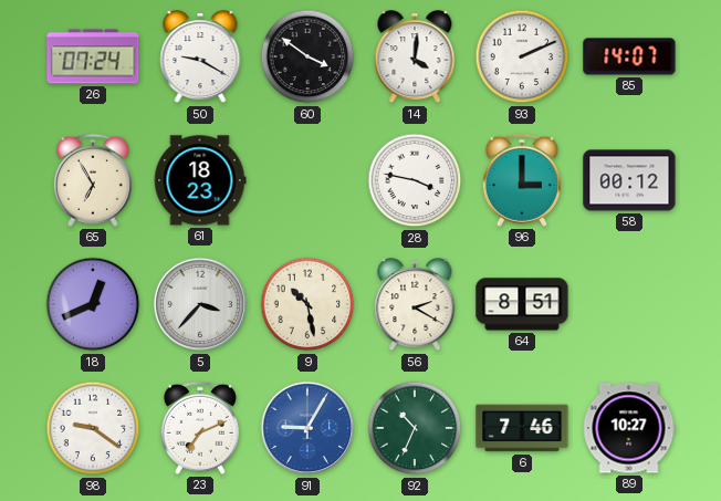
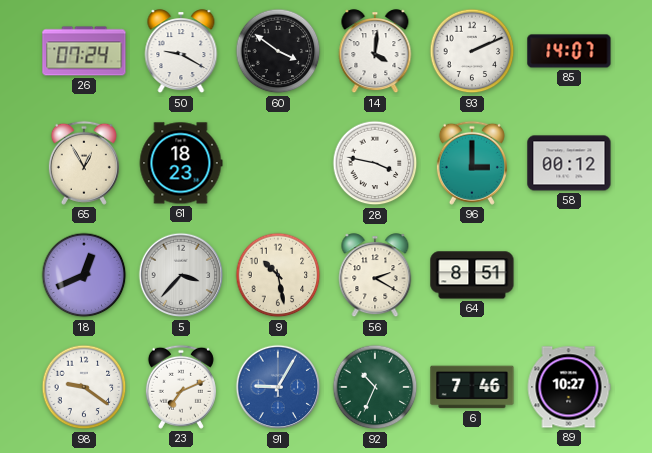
65: 6:55 -> 12:55
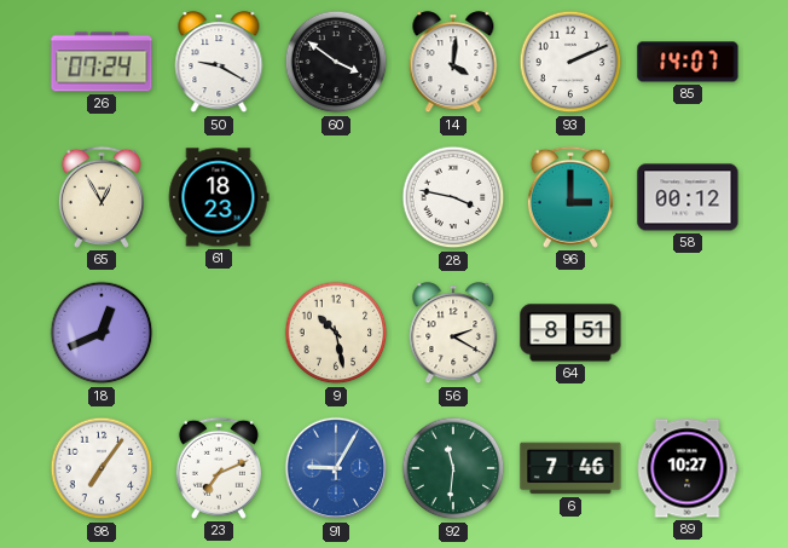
5: 3:37 -> none
98: 9:21 -> 7:06
92: 10:34 -> 11:31
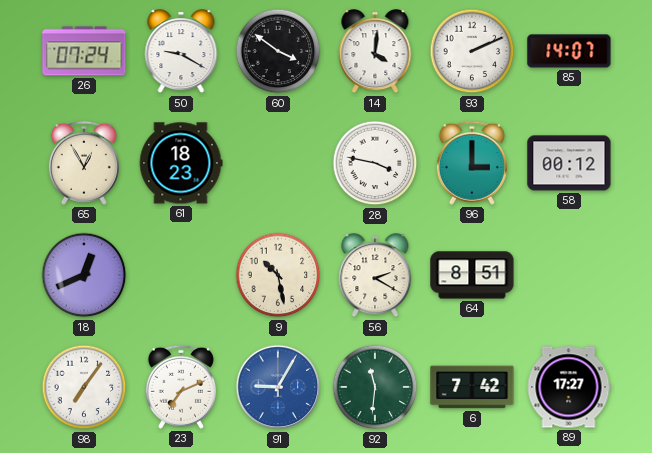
6: 7:46 -> 7:42
89: 10:27 -> 17:27
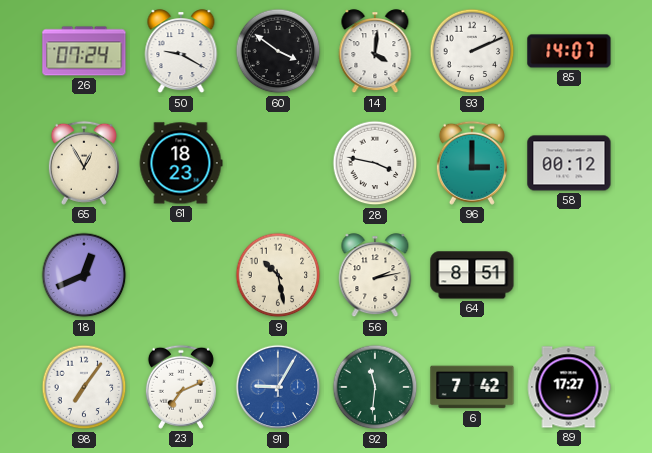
56: 2:20 -> 2:13
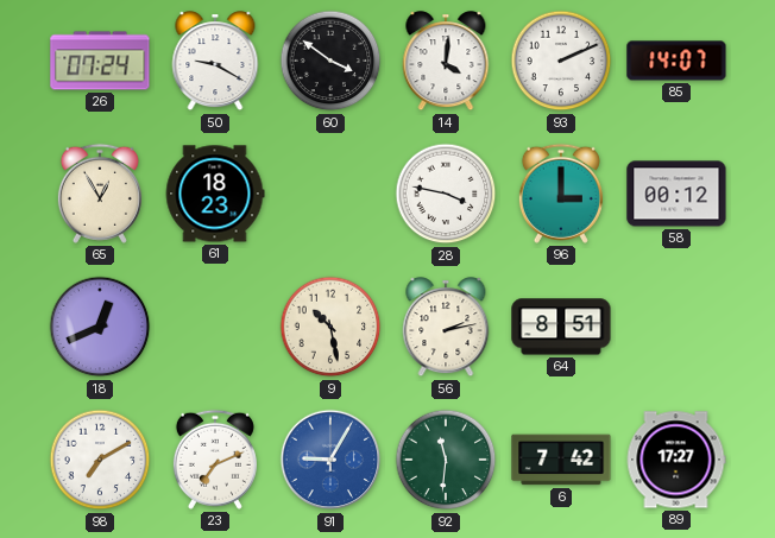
98: 7:06 -> 7:10
